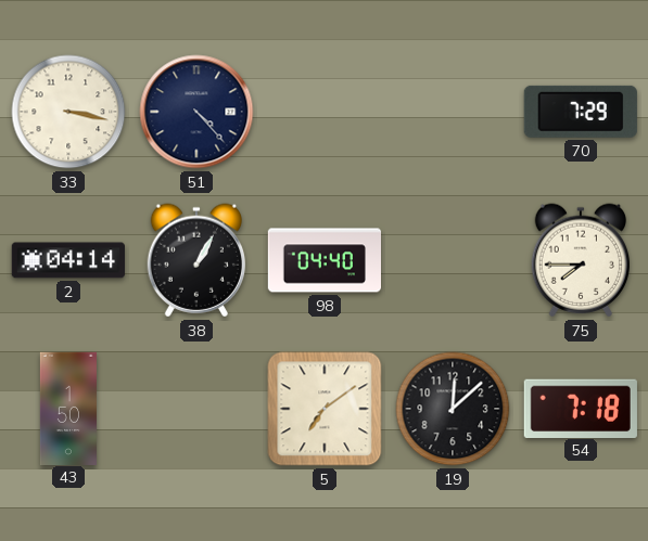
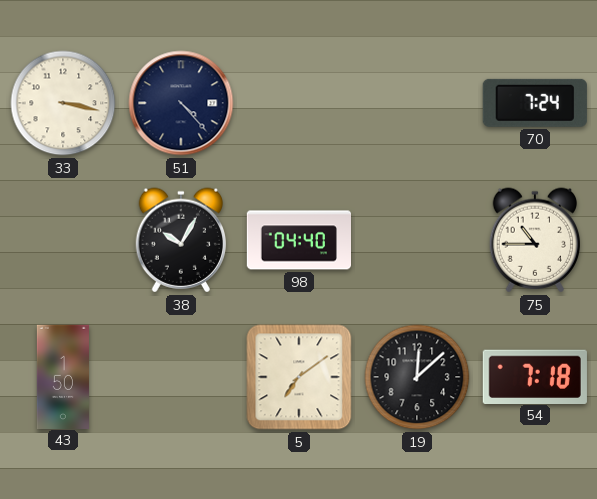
70: 7:29 -> 7:24
2: 04:14 -> none
38: 1:05 -> 10:05
75: 7:45 -> 10:45
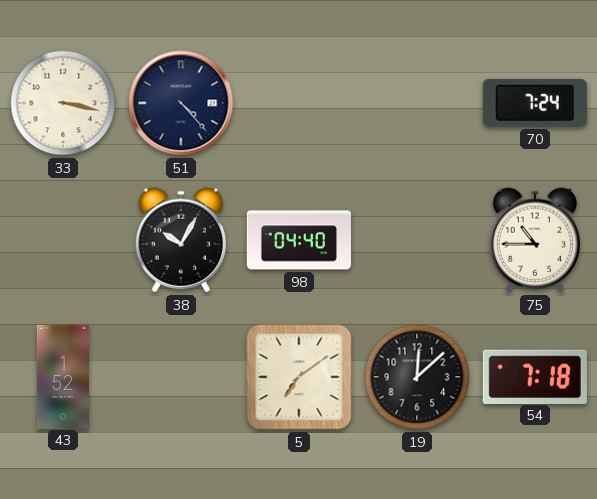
43: 1:50 -> 1:52
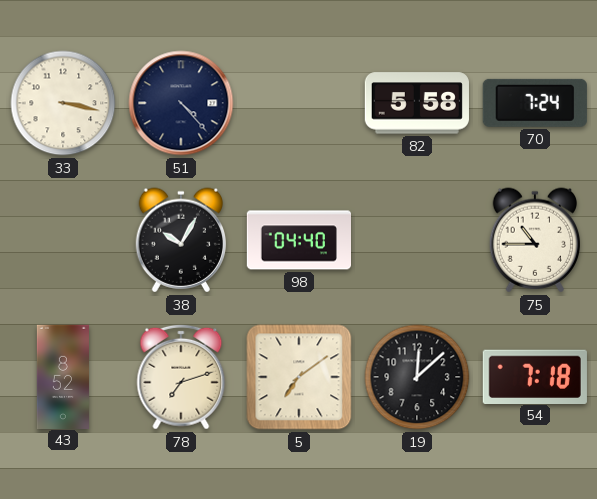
82: none -> 5:58
43: 1:52 -> 8:52
78: none -> 7:12
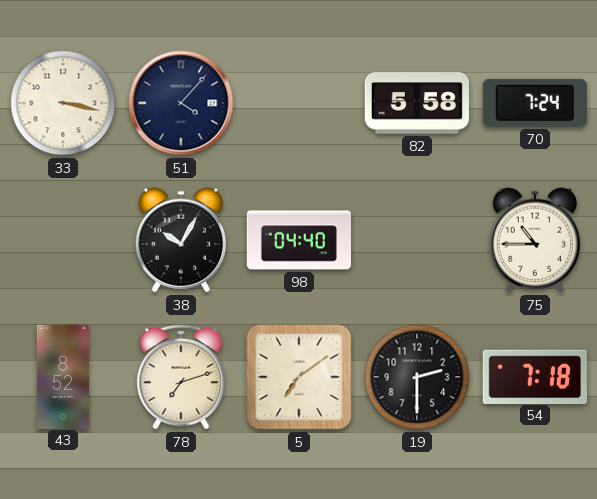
51: 4:23 -> 4:07
19: 12:08 -> 2:30
